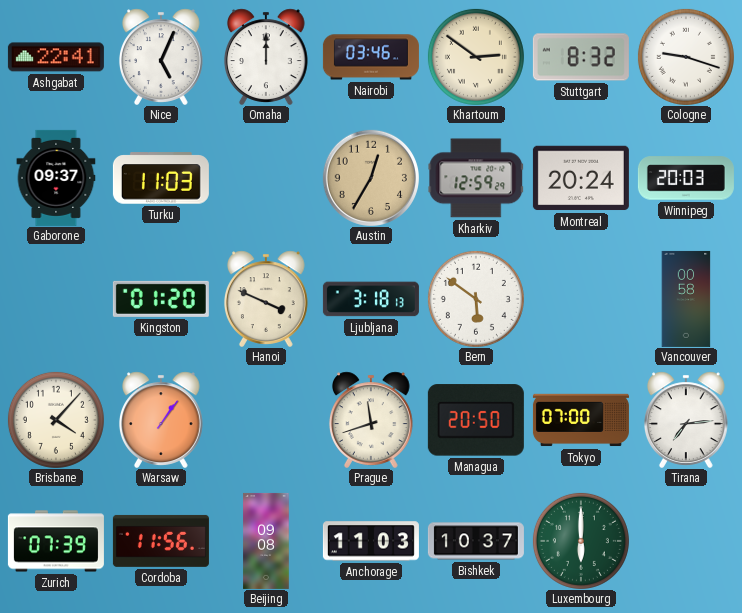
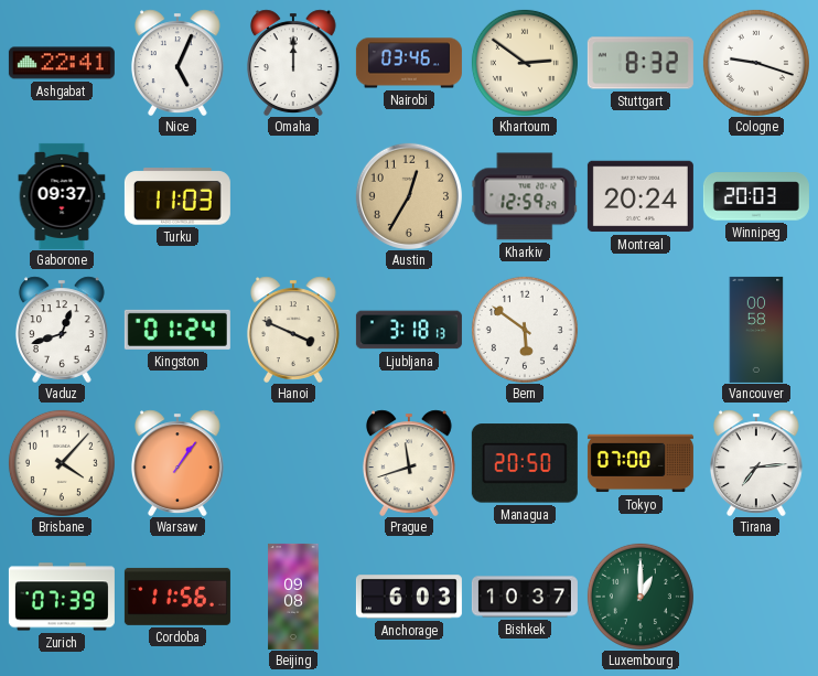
Vaduz: none -> 12:42
Kingston: 01:20 -> 01:24
Anchorage: 11:03 -> 6:03
Luxembourg: 6:00 -> 1:00
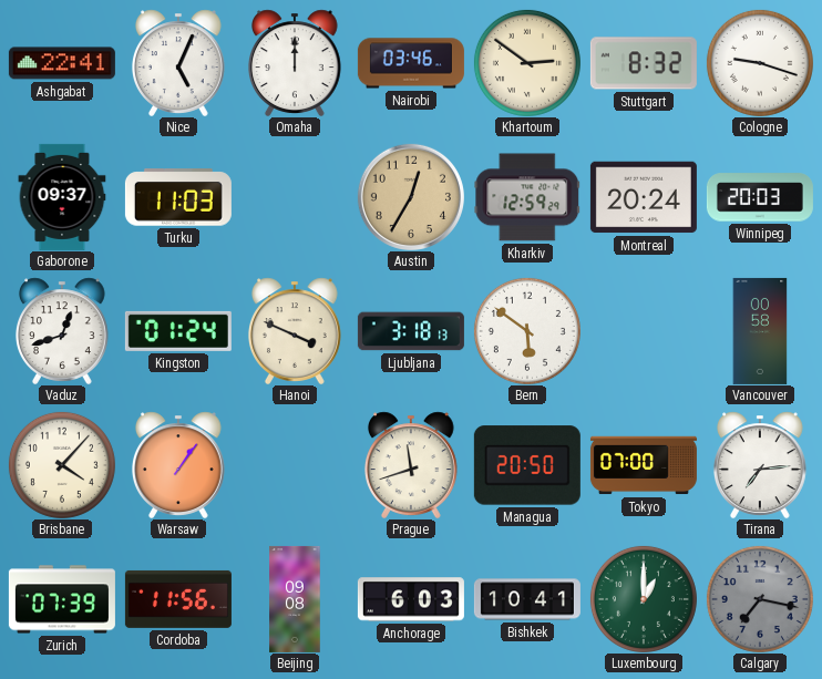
Bishkek: 10:37 -> 10:41
Calgary: none -> 7:17
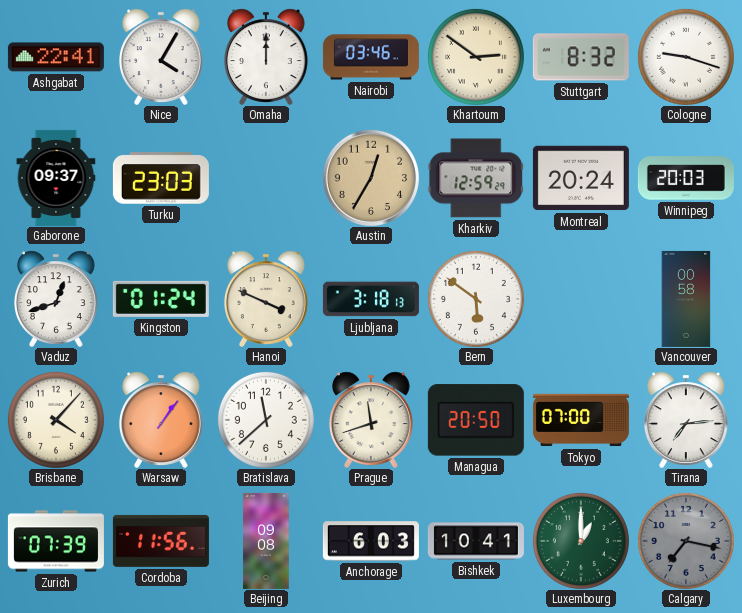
Nice: 5:04 -> 4:05
Turku: 11:03 -> 23:03
Bratislava: none -> 11:38
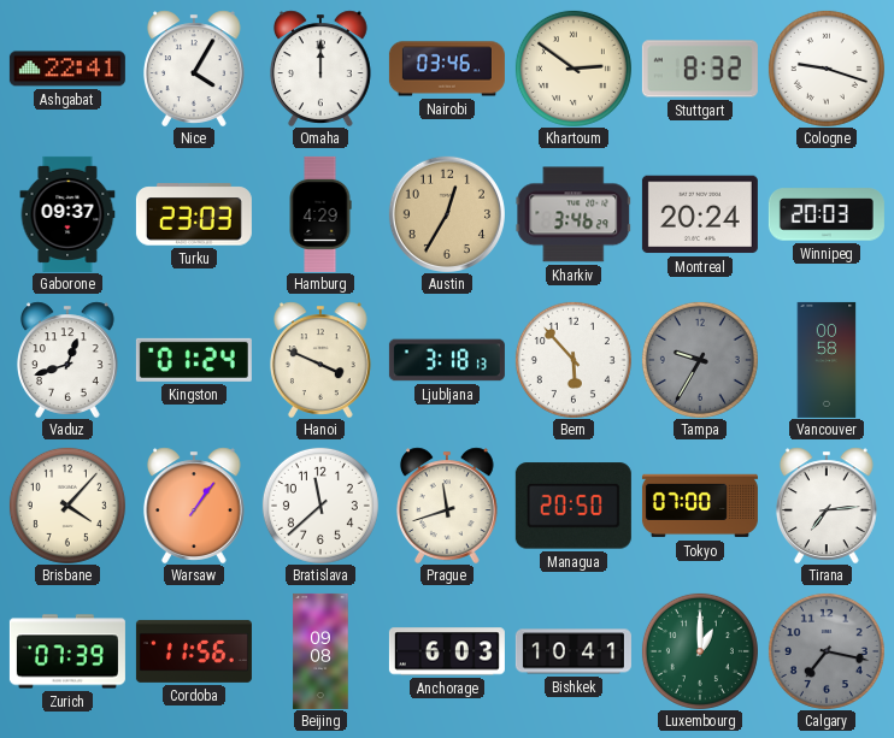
Hamburg: none -> 4:29
Kharkiv: 12:59 -> 3:46
Bern: 5:51 -> 5:53
Tampa: none -> 9:35
